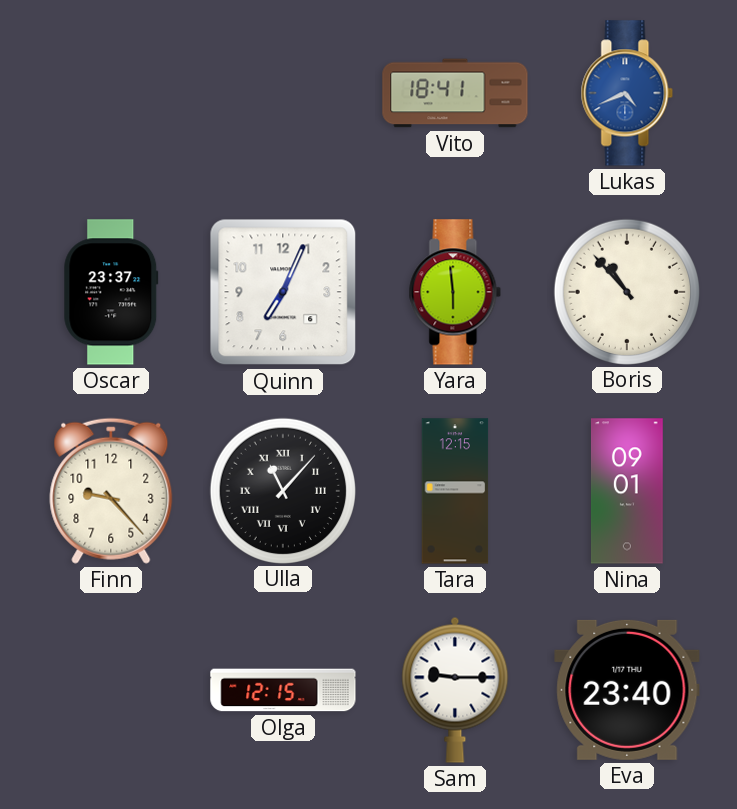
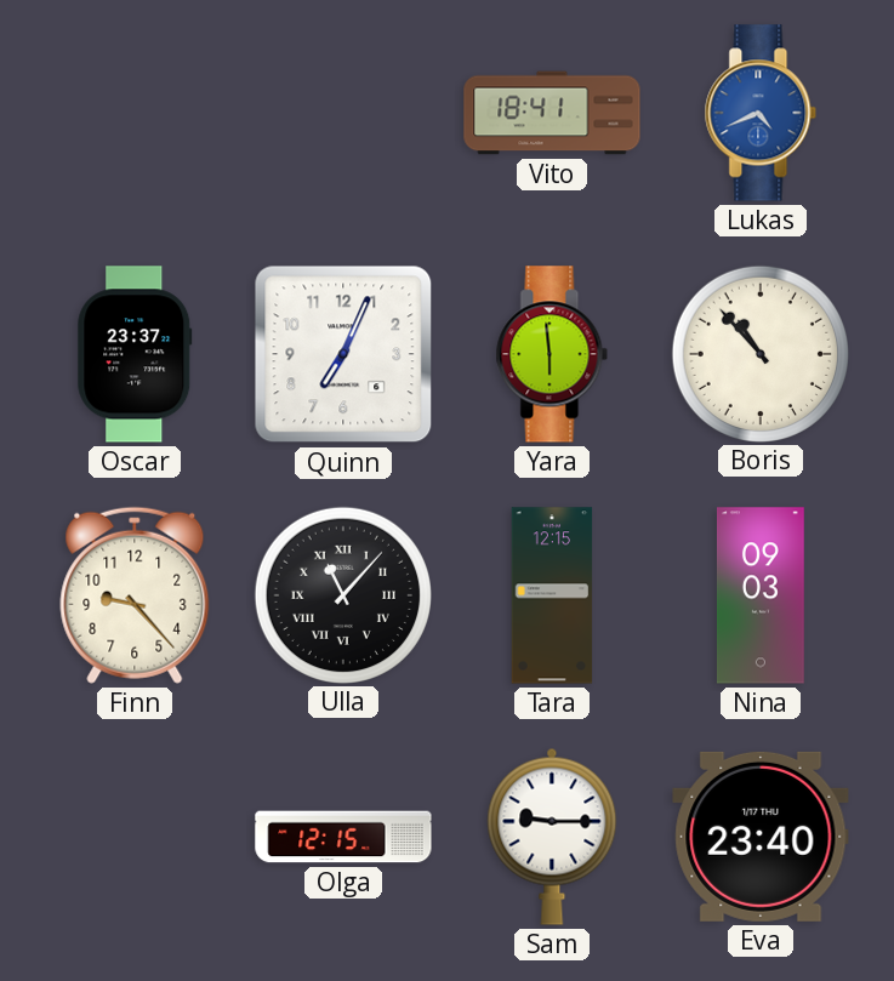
Nina: 09:01 -> 09:03
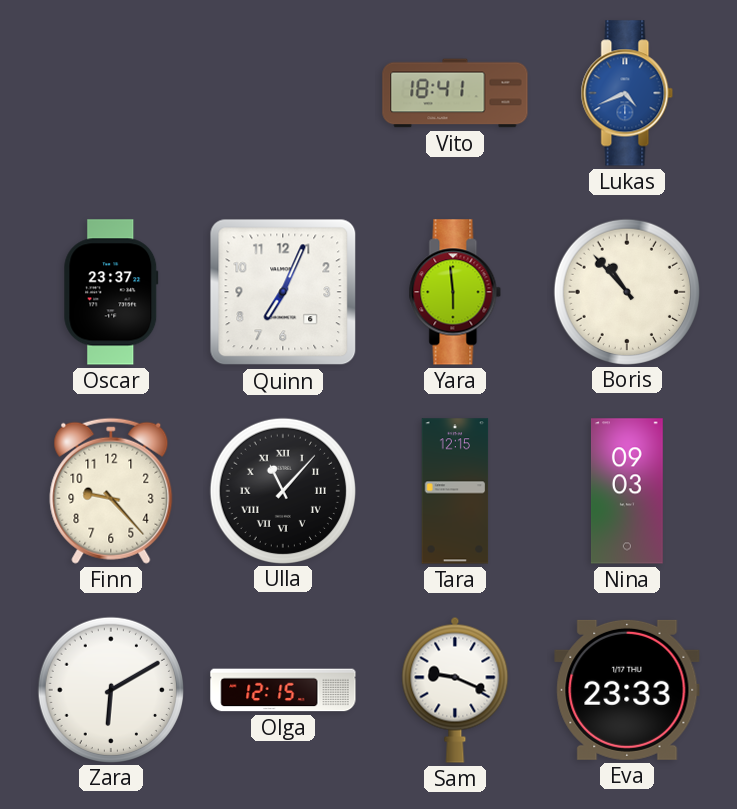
Zara: none -> 6:10
Sam: 9:15 -> 9:19
Eva: 23:40 -> 23:33
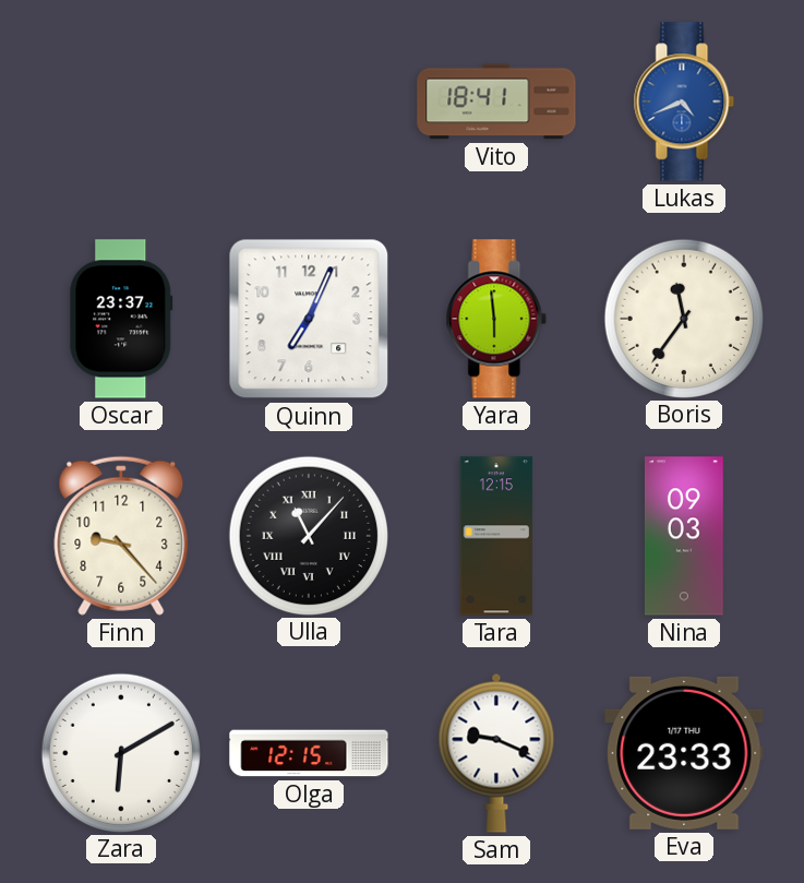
Boris: 10:53 -> 11:36
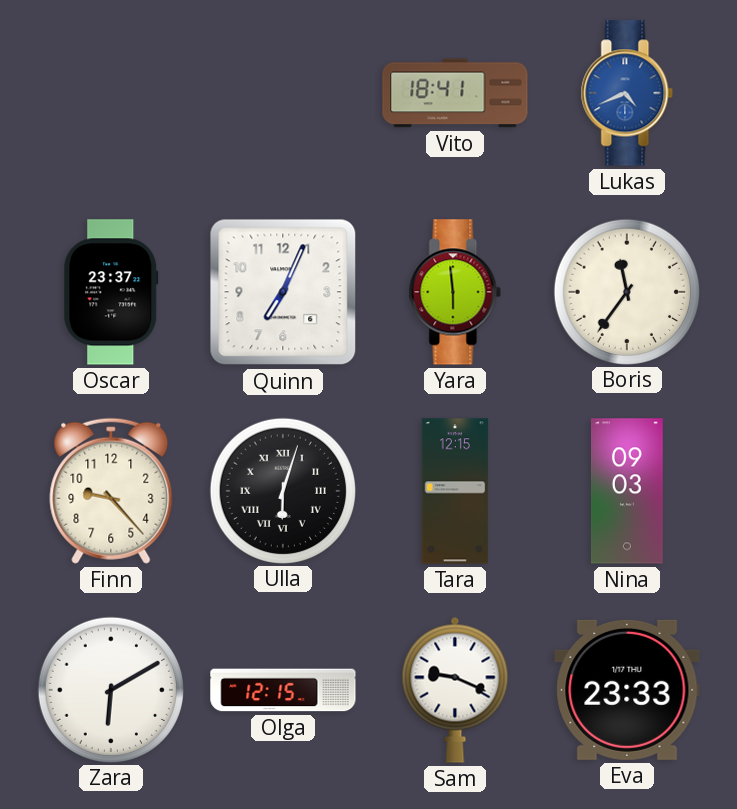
Ulla: 11:07 -> 6:03
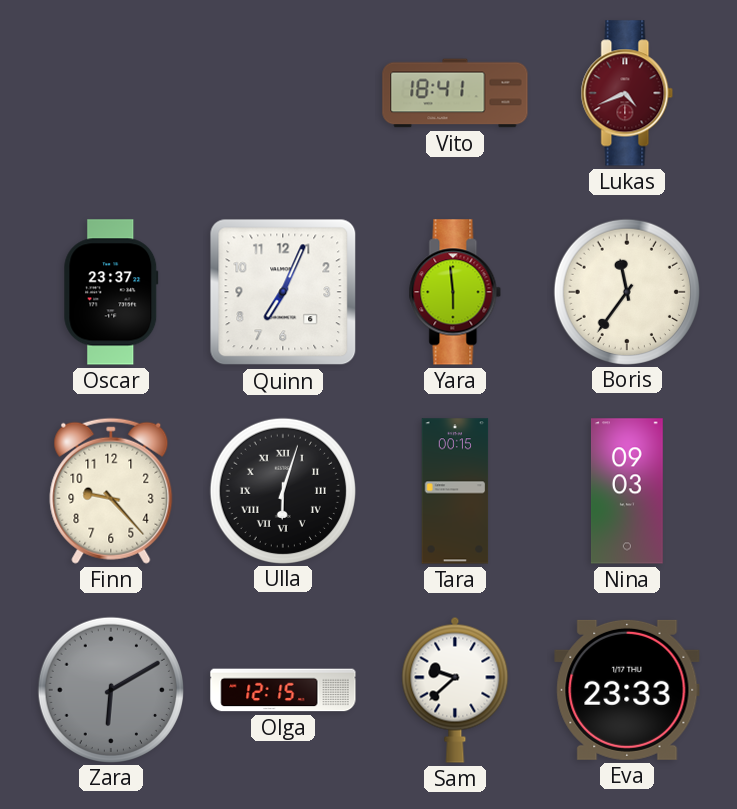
Lukas dial: blue -> burgundy
Tara: 12:15 -> 00:15
Zara dial: white -> grey
Sam: 9:19 -> 9:38
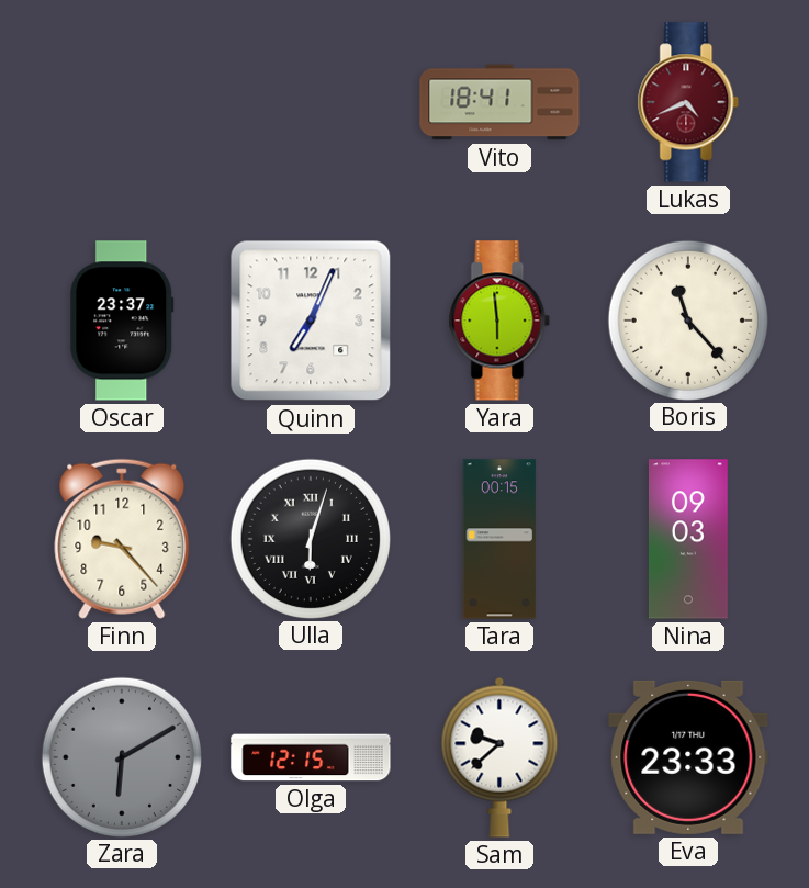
Boris: 11:36 -> 11:23
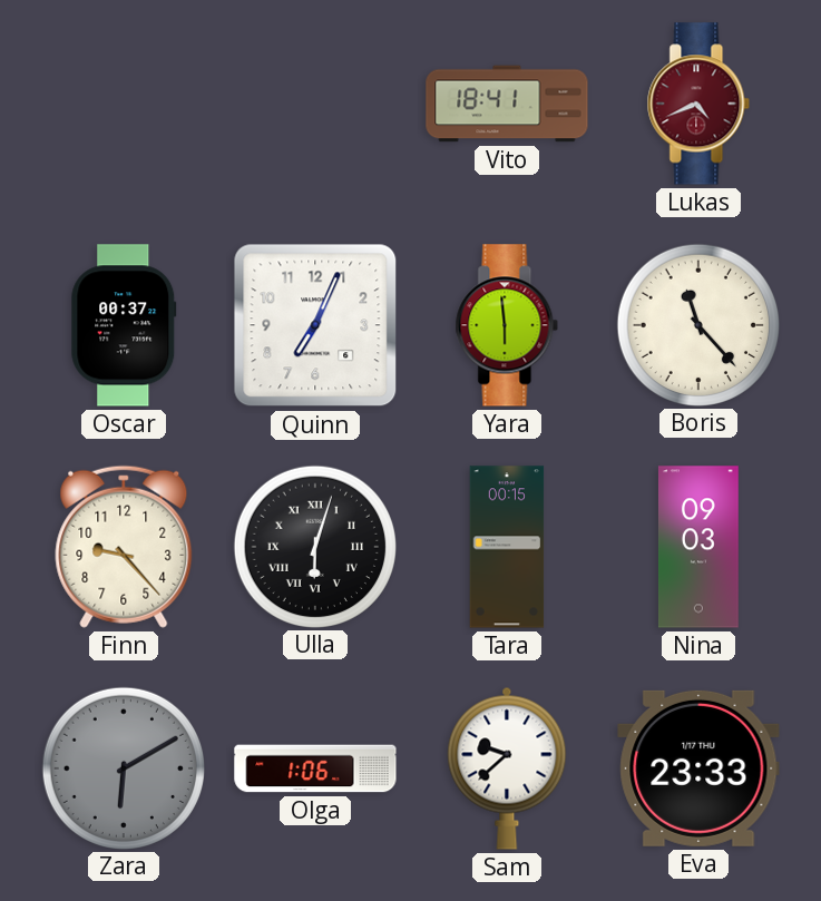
Oscar: 23:37 -> 00:37
Olga: 12:15 -> 1:06
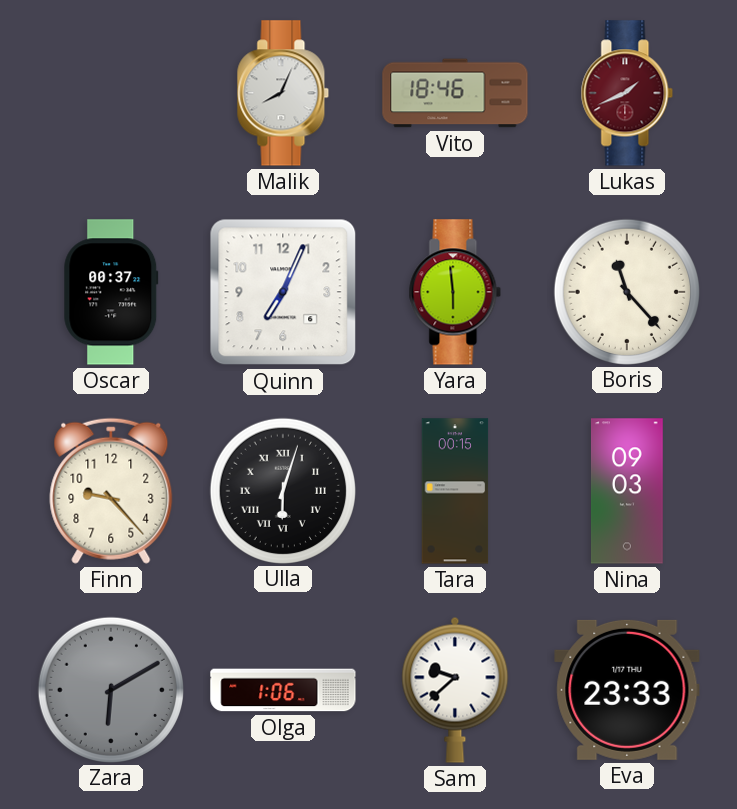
Malik: none -> 8:04
Vito: 18:41 -> 18:46
Lukas: 4:41 -> 1:41
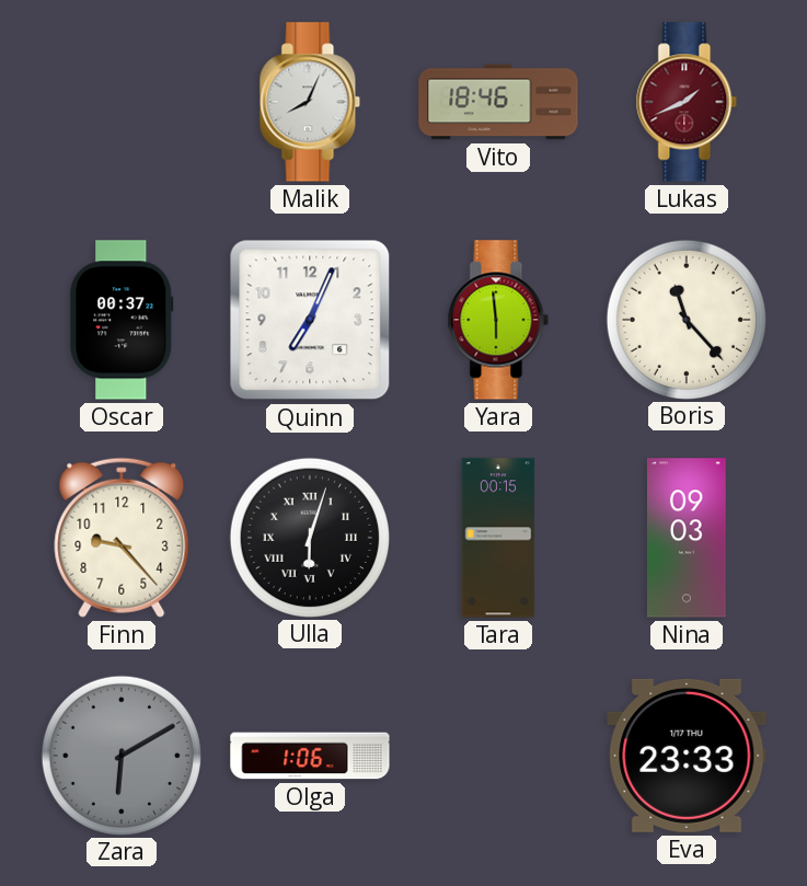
Sam: 9:38 -> none
